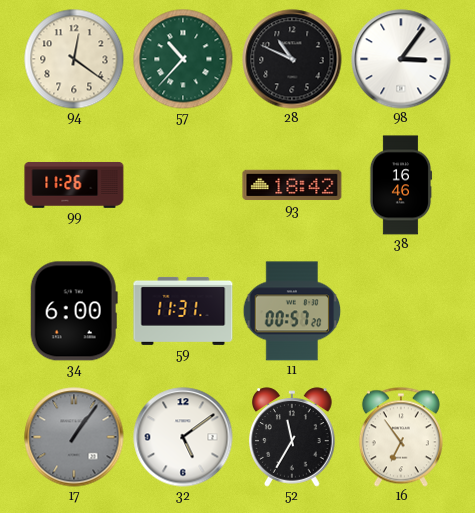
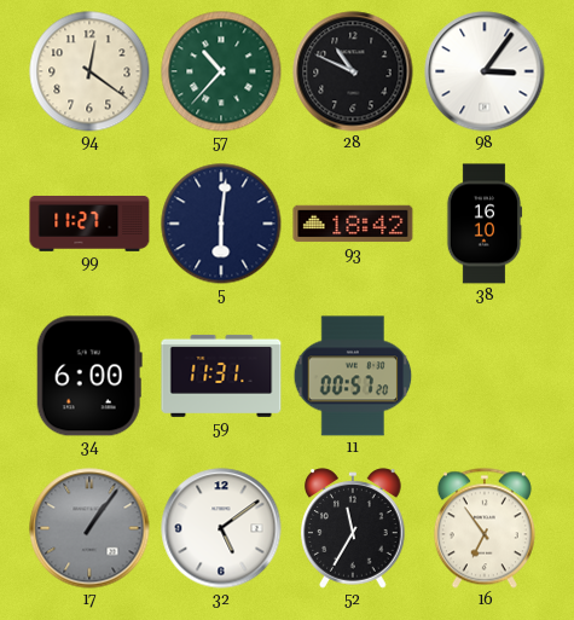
99: 11:26 -> 11:27
5: none -> 6:01
38: 16:46 -> 16:10
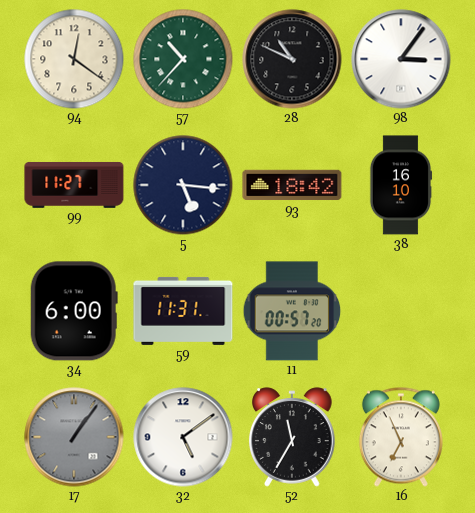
5: 6:01 -> 5:16
16: 6:54 -> 6:56
